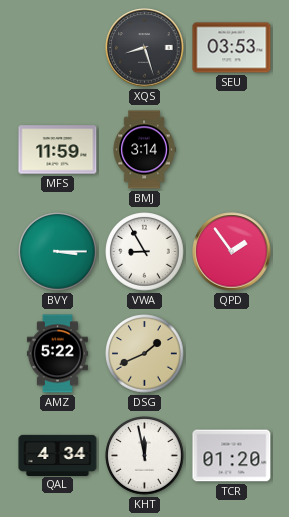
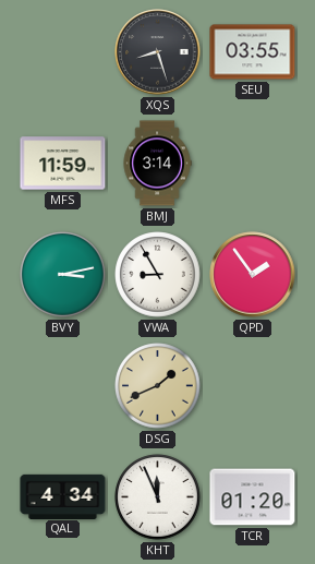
SEU: 03:53 -> 03:55
BVY: 3:15 -> 3:13
AMZ: 5:22 -> none
KHT: 11:58 -> 11:56
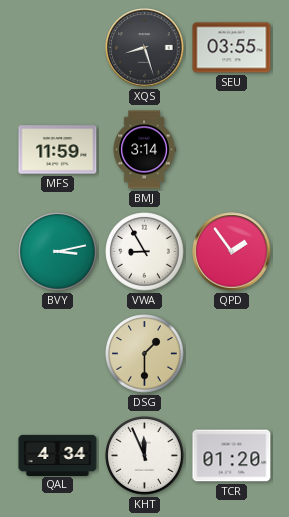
DSG: 1:41 -> 1:30
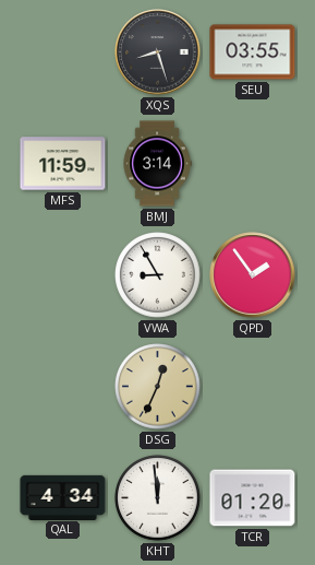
BVY: 3:13 -> none
DSG: 1:30 -> 12:34
KHT: 11:56 -> 11:59
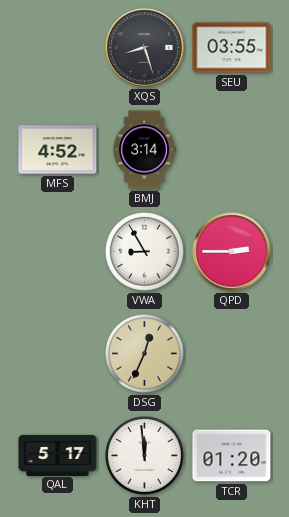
MFS: 11:59 -> 4:52
QPD: 1:54 -> 2:45
QAL: 4:34 -> 5:17
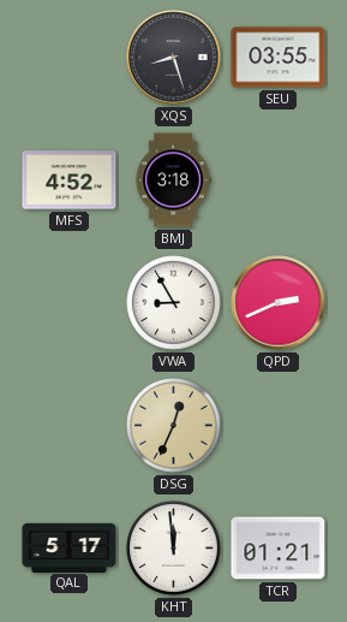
BMJ: 3:14 -> 3:18
QPD: 2:45 -> 2:41
TCR: 01:20 -> 01:21
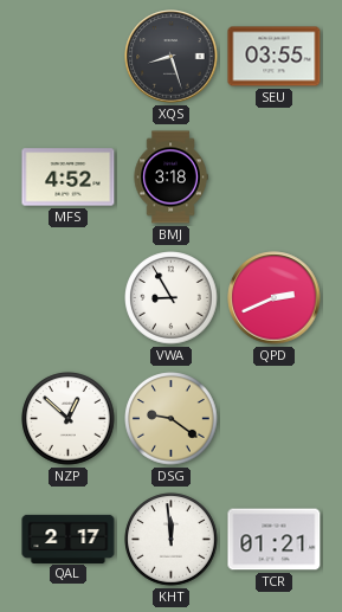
NZP: none -> 12:52
DSG: 12:34 -> 9:21
QAL: 5:17 -> 2:17
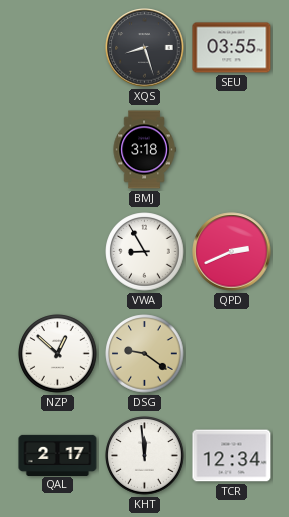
MFS: 4:52 -> none
TCR: 01:21 -> 12:34
